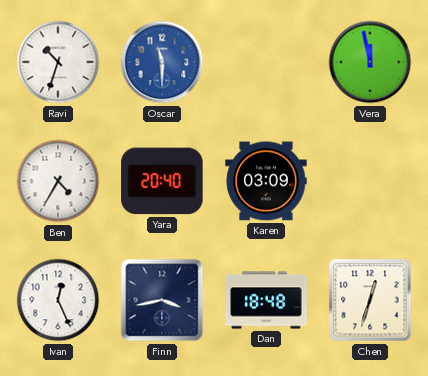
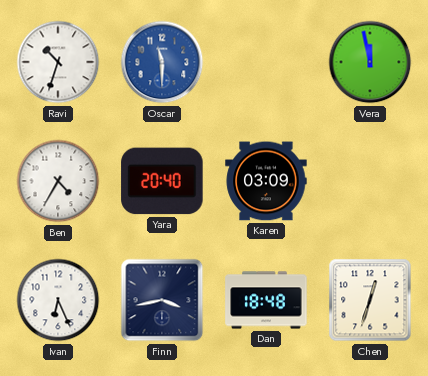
Ivan: 12:26 -> 6:26
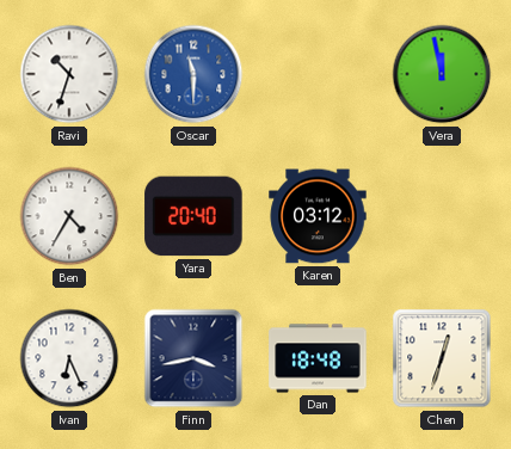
Karen: 03:09 -> 03:12
